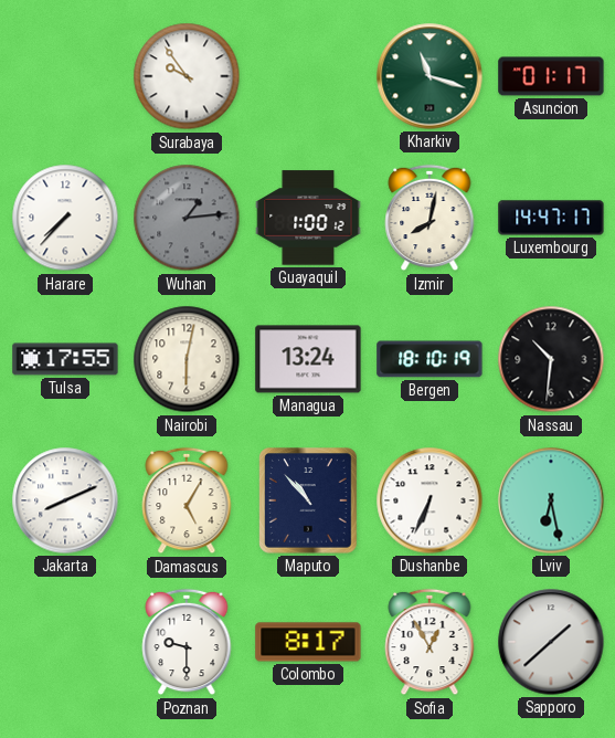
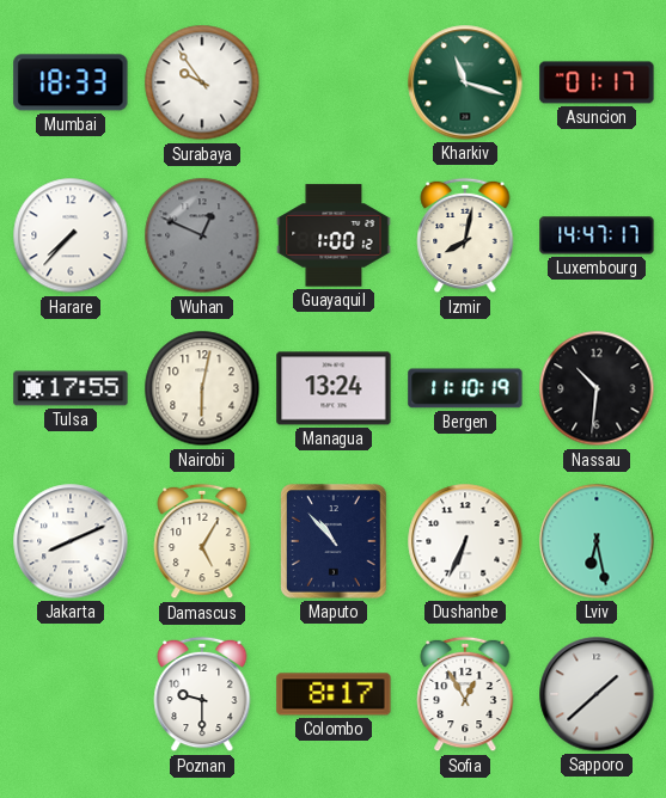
Mumbai: none -> 18:33
Wuhan: 1:14 -> 12:49
Bergen: 18:10 -> 11:10
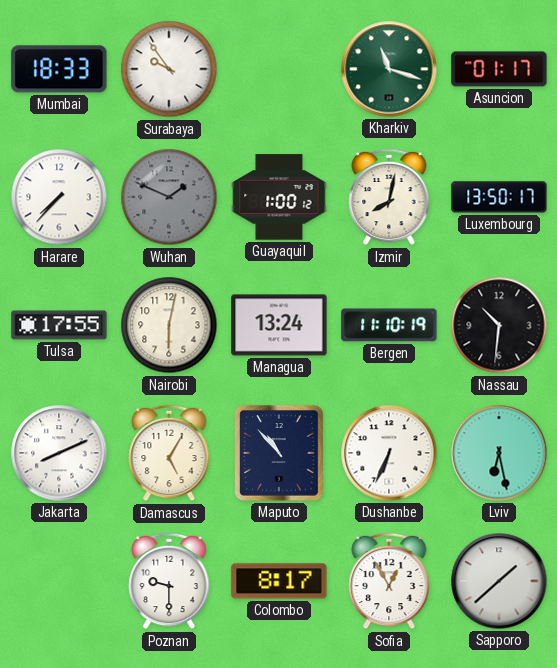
Wuhan: 12:49 -> 1:49
Luxembourg: 14:47 -> 13:50
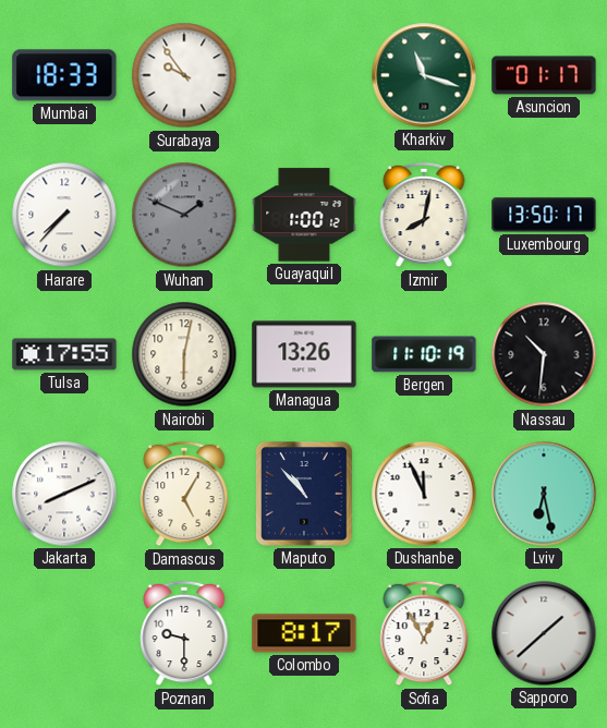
Managua: 13:24 -> 13:26
Dushanbe: 6:34 -> 11:56
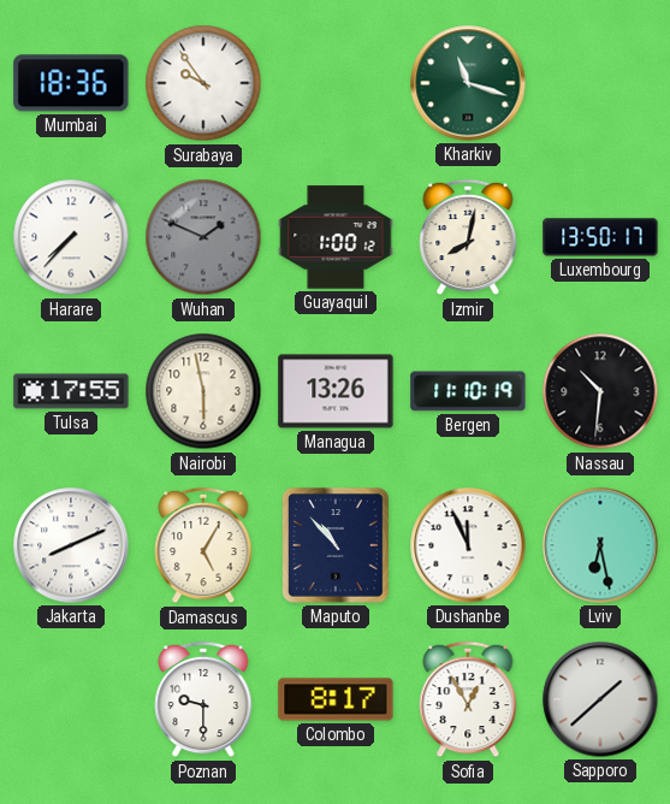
Mumbai: 18:33 -> 18:36
Asuncion: 01:17 -> none
Nairobi: 6:02 -> 5:58
